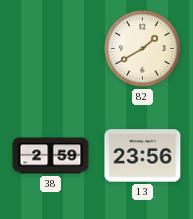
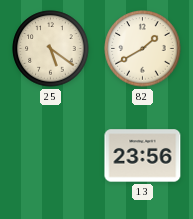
25: none -> 5:21
38: 2:59 -> none
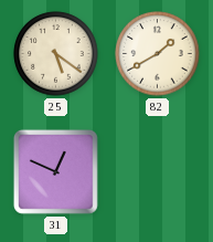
31: none -> 12:49
13: 23:56 -> none
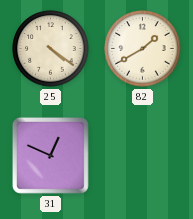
25: 5:21 -> 4:21
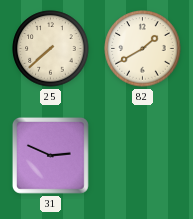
25: 4:21 -> 7:38
31: 12:49 -> 2:49
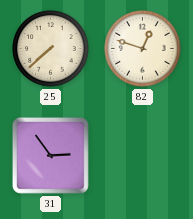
82: 1:40 -> 12:48
31: 2:49 -> 2:54
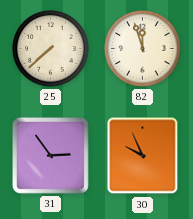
82: 12:48 -> 11:57
30: none -> 9:56
